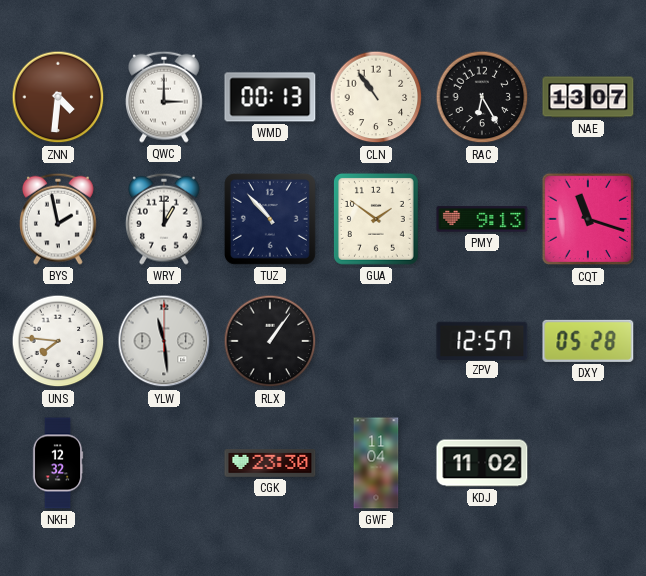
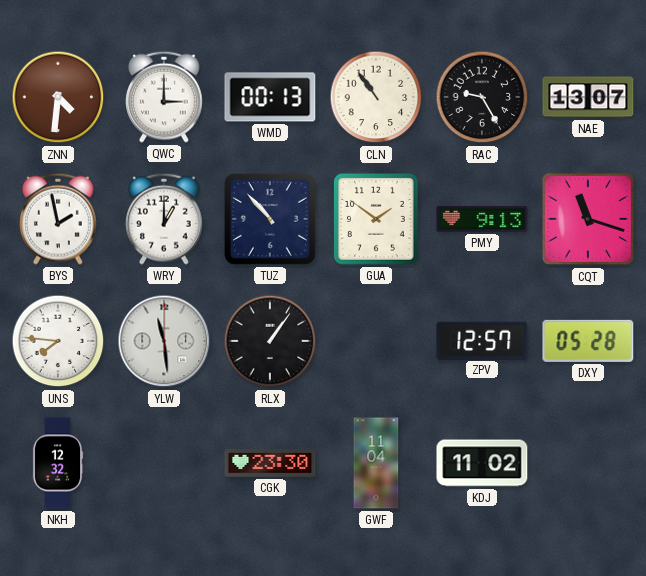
RAC: 6:25 -> 9:25
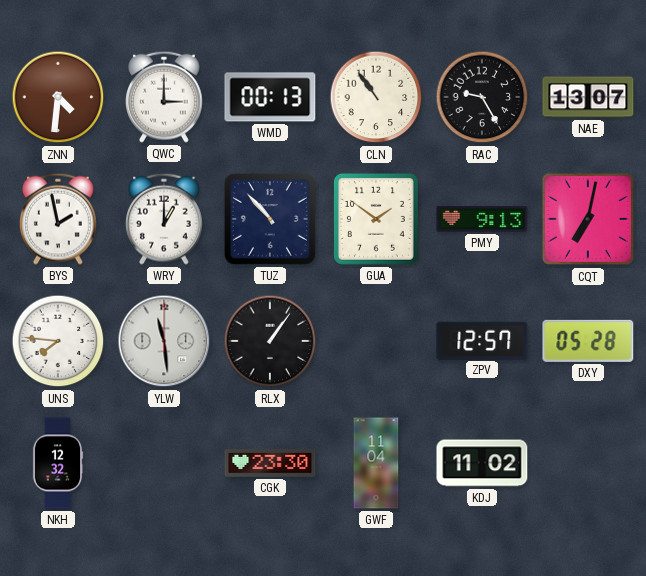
CQT: 11:18 -> 7:02
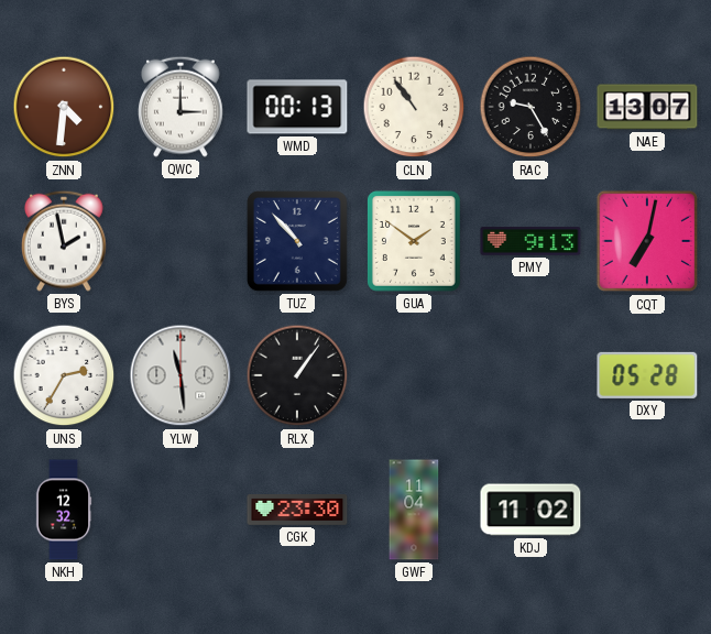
WRY: 1:00 -> none
UNS: 7:46 -> 2:35
ZPV: 12:57 -> none
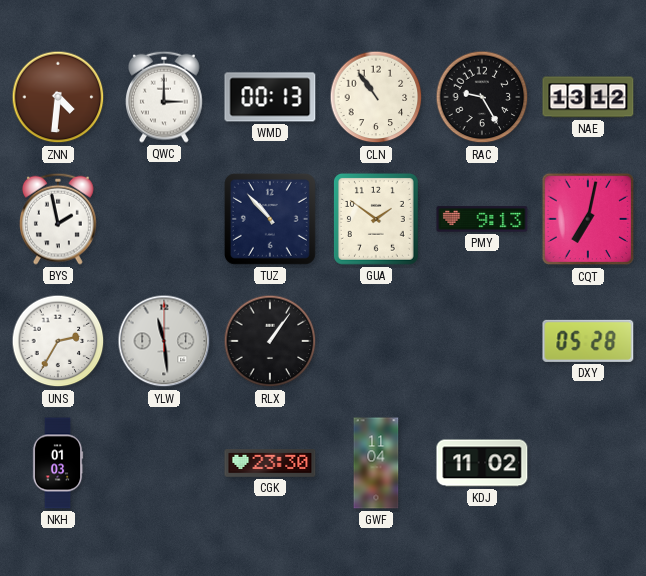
NAE: 13:07 -> 13:12
NKH: 12:32 -> 01:03
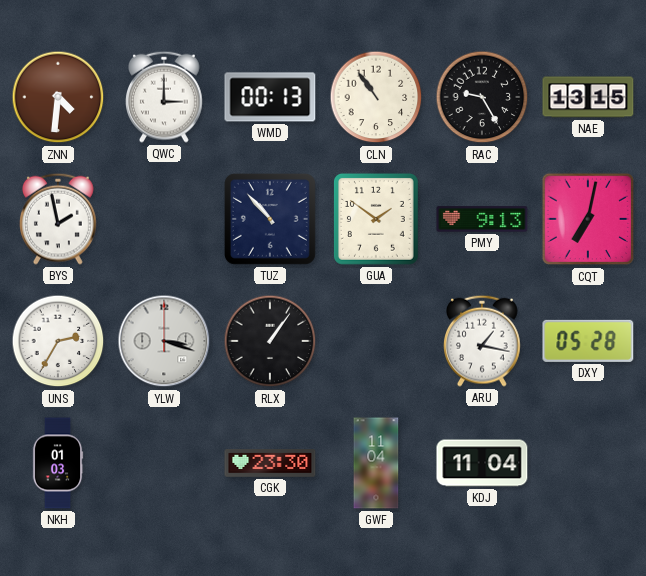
NAE: 13:12 -> 13:15
YLW: 11:29 -> 3:18
ARU: none -> 1:17
KDJ: 11:02 -> 11:04
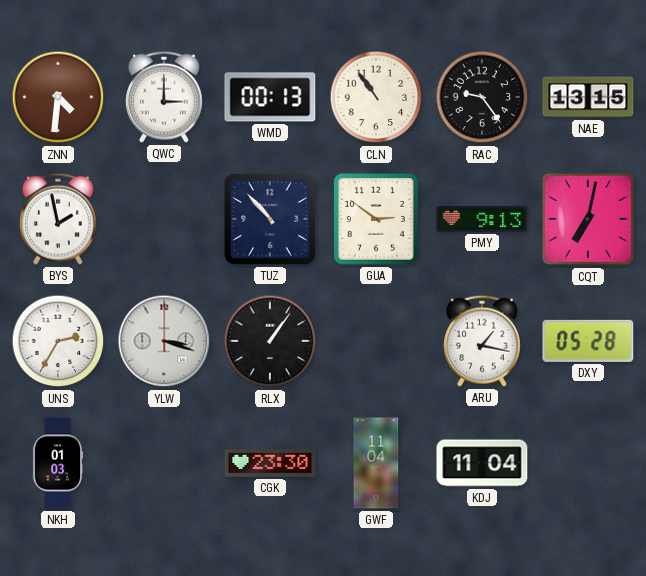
RAC: 9:25 -> 9:24
GUA: 1:51 -> 2:51
